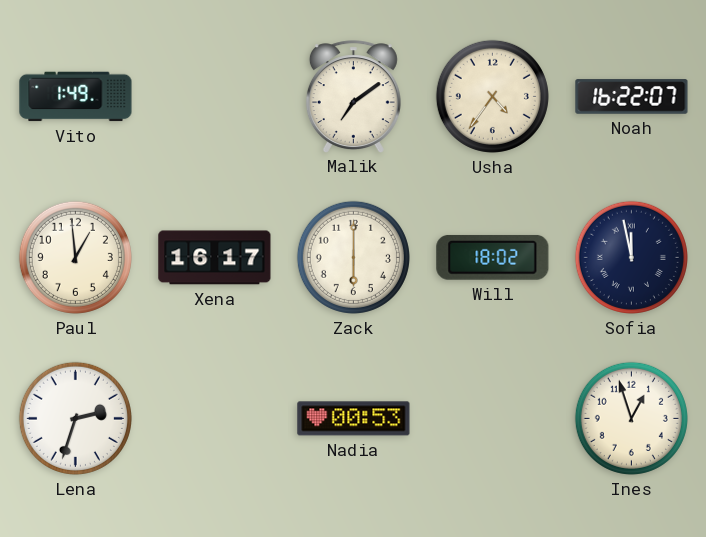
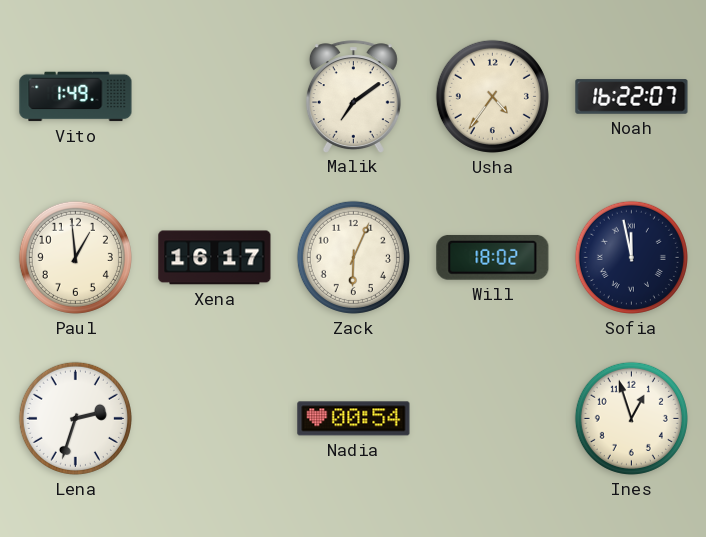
Zack: 6:00 -> 6:04
Nadia: 00:53 -> 00:54
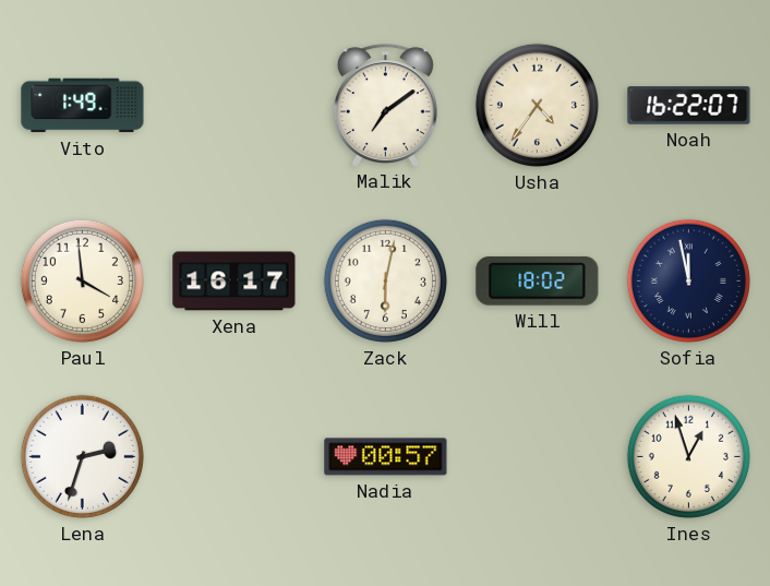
Paul: 12:59 -> 3:59
Zack: 6:04 -> 6:02
Nadia: 00:54 -> 00:57
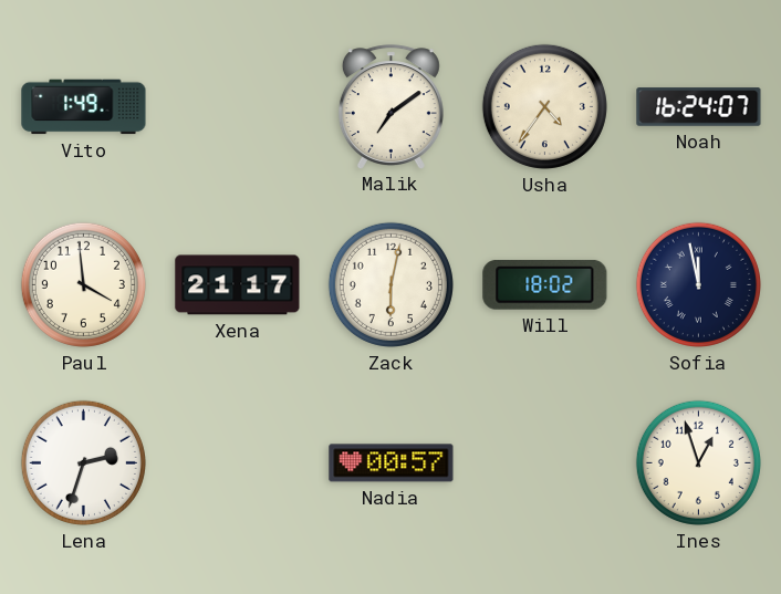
Noah: 16:22 -> 16:24
Xena: 16:17 -> 21:17
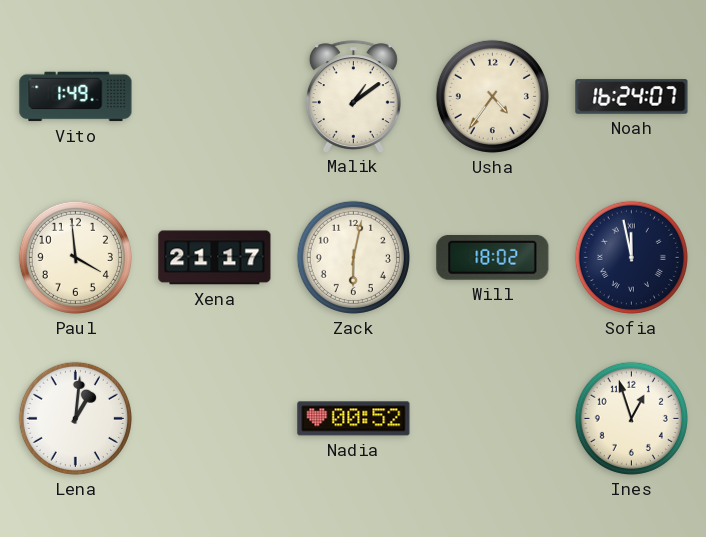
Malik: 7:09 -> 1:09
Lena: 2:33 -> 1:01
Nadia: 00:57 -> 00:52
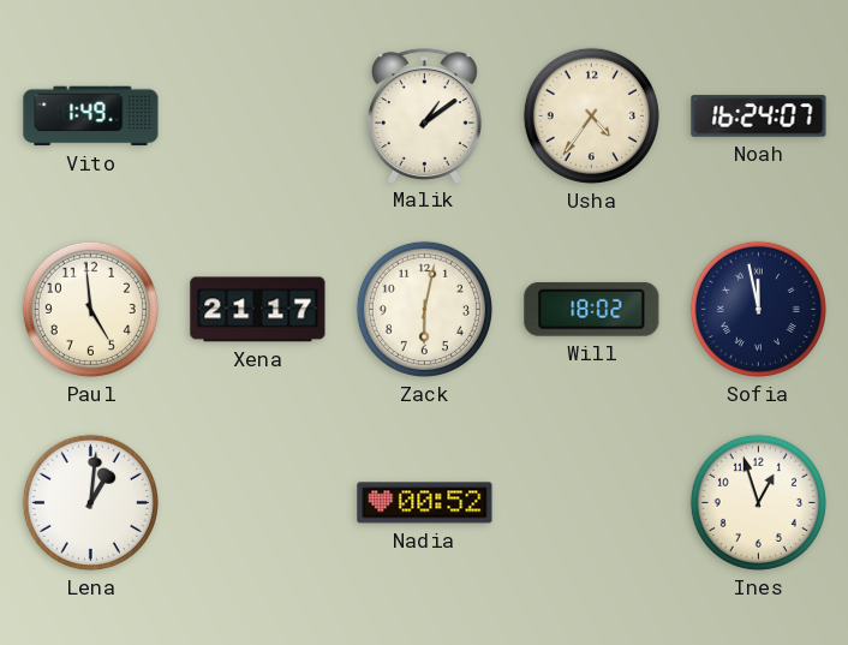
Paul: 3:59 -> 4:59
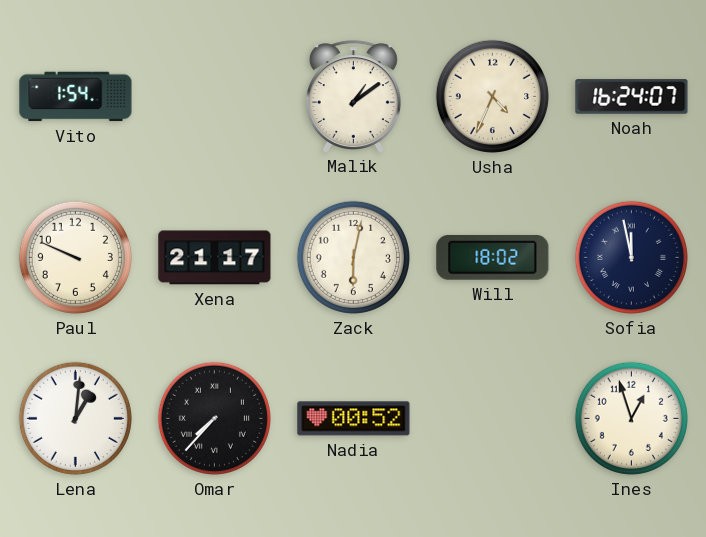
Vito: 1:49 -> 1:54
Usha: 4:36 -> 4:34
Paul: 4:59 -> 9:49
Omar: none -> 7:37
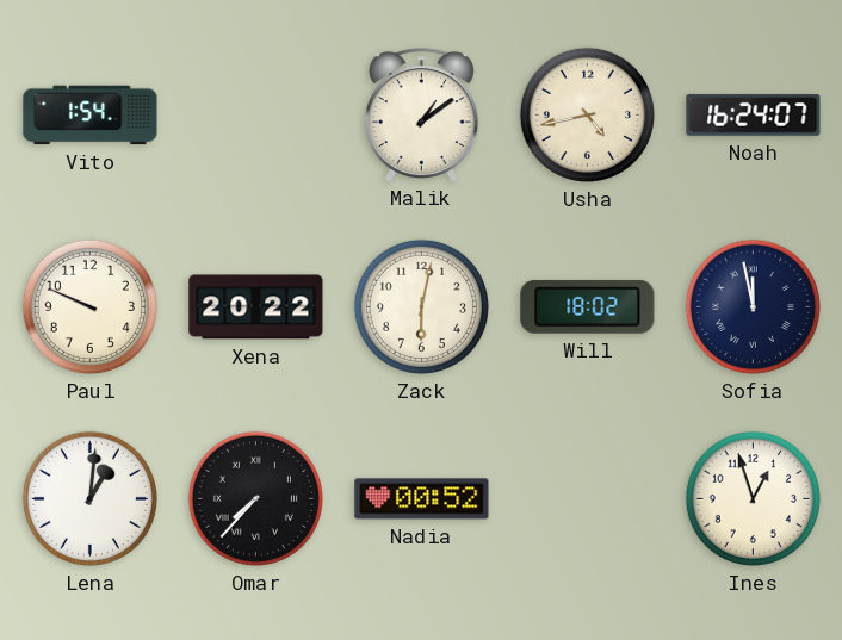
Usha: 4:34 -> 4:43
Xena: 21:17 -> 20:22
